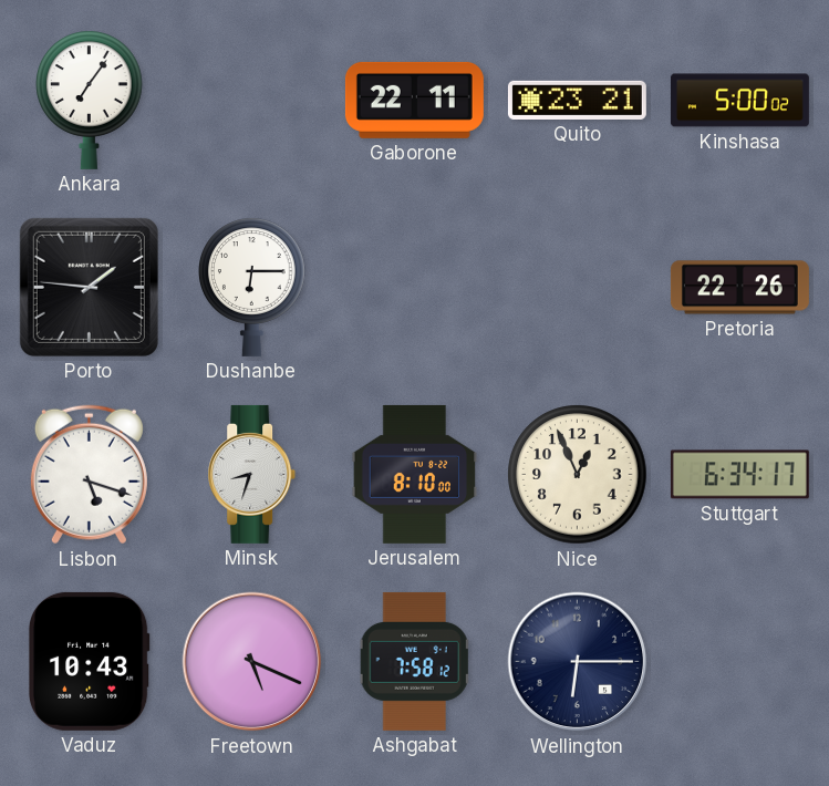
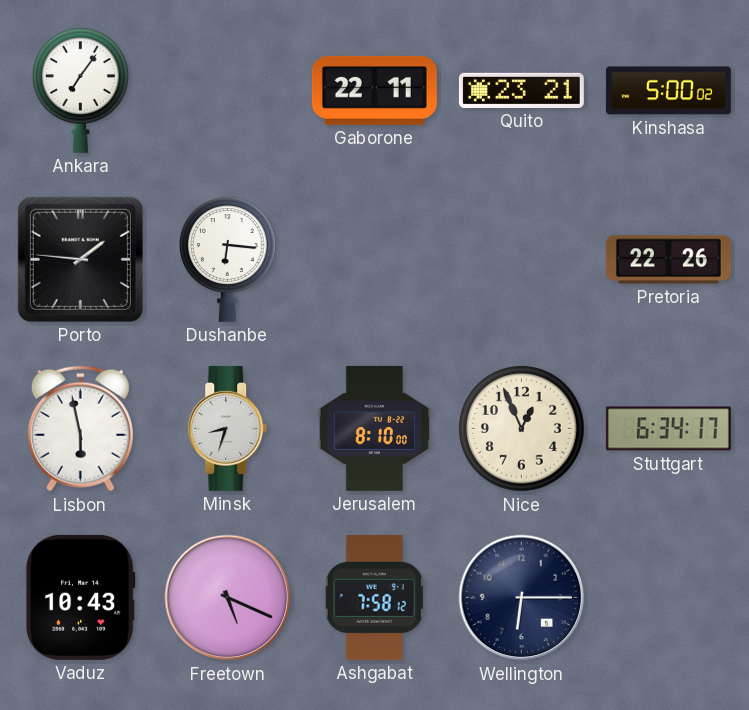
Dushanbe: 6:15 -> 6:16
Lisbon: 5:18 -> 5:58
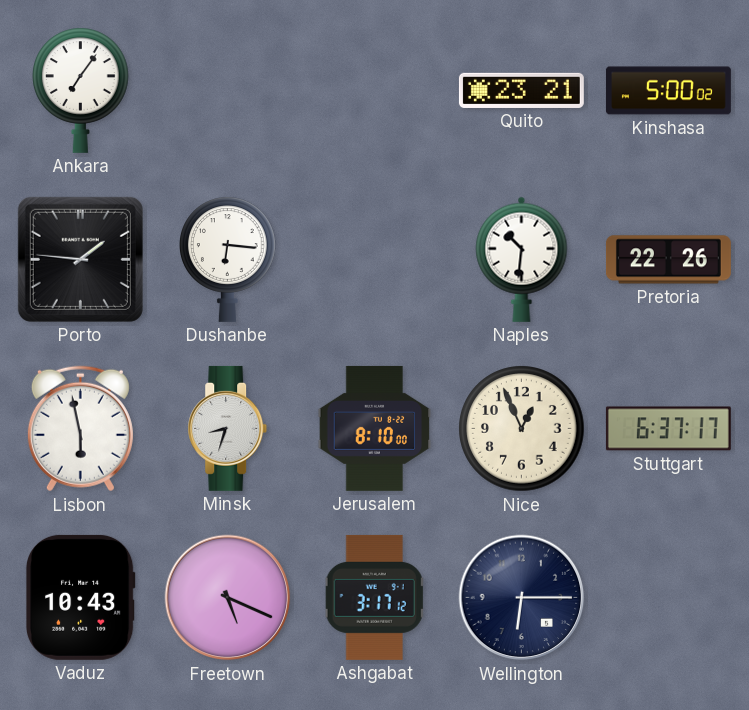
Gaborone: 22:11 -> none
Naples: none -> 10:31
Stuttgart: 6:34 -> 6:37
Ashgabat: 7:58 -> 3:17
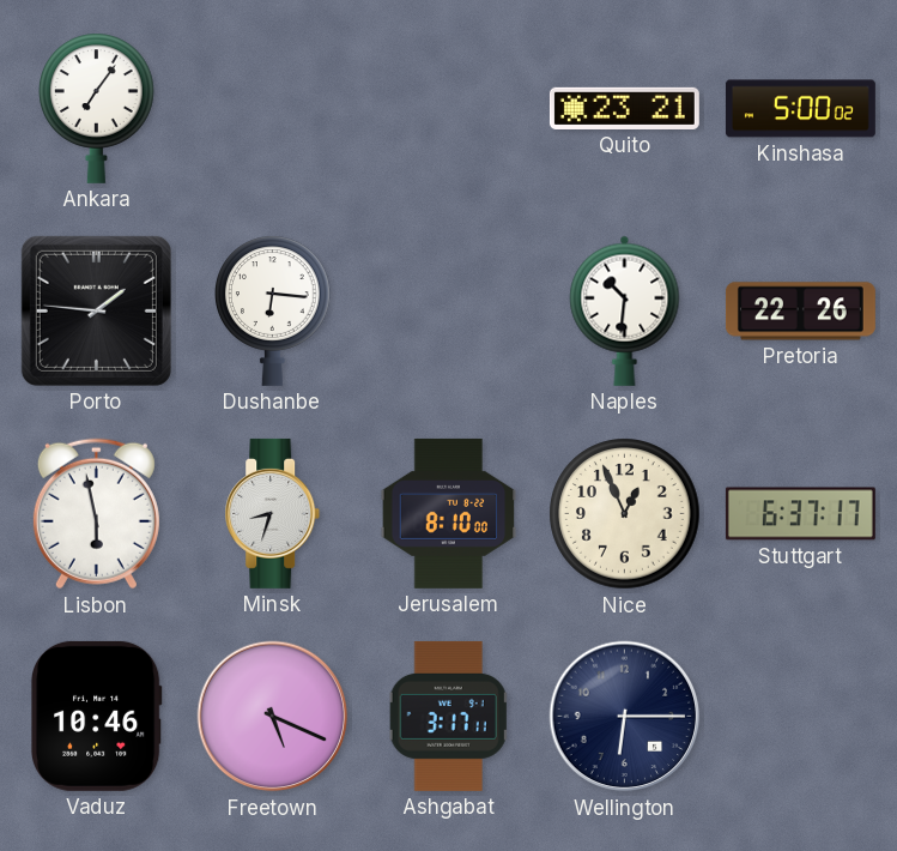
Vaduz: 10:43 -> 10:46
Ashgabat: 3:17:12 -> 3:17:11
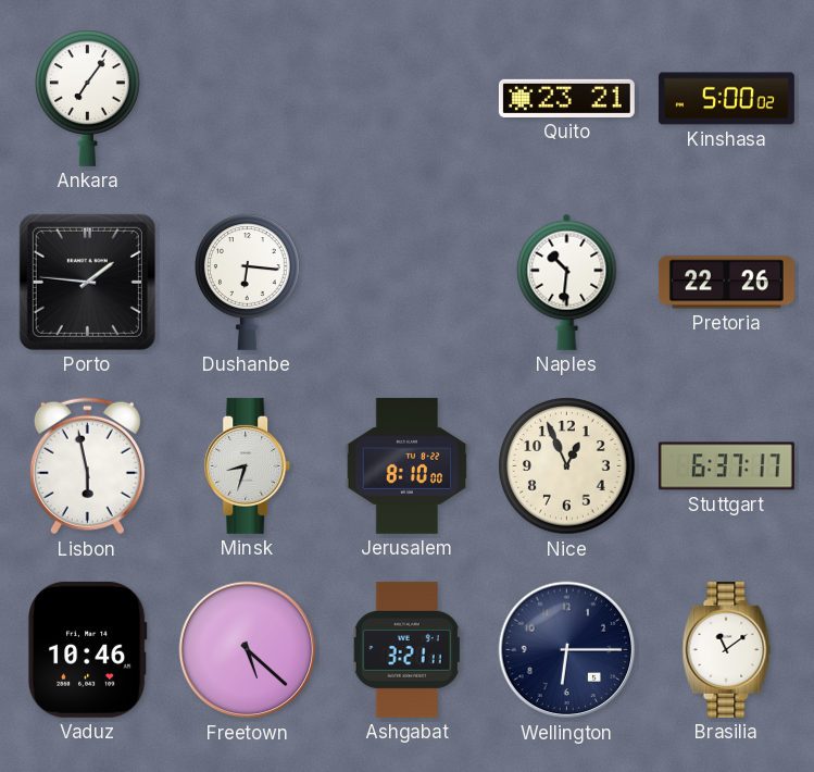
Freetown: 5:19 -> 5:22
Ashgabat: 3:17 -> 3:21
Brasilia: none -> 11:09
